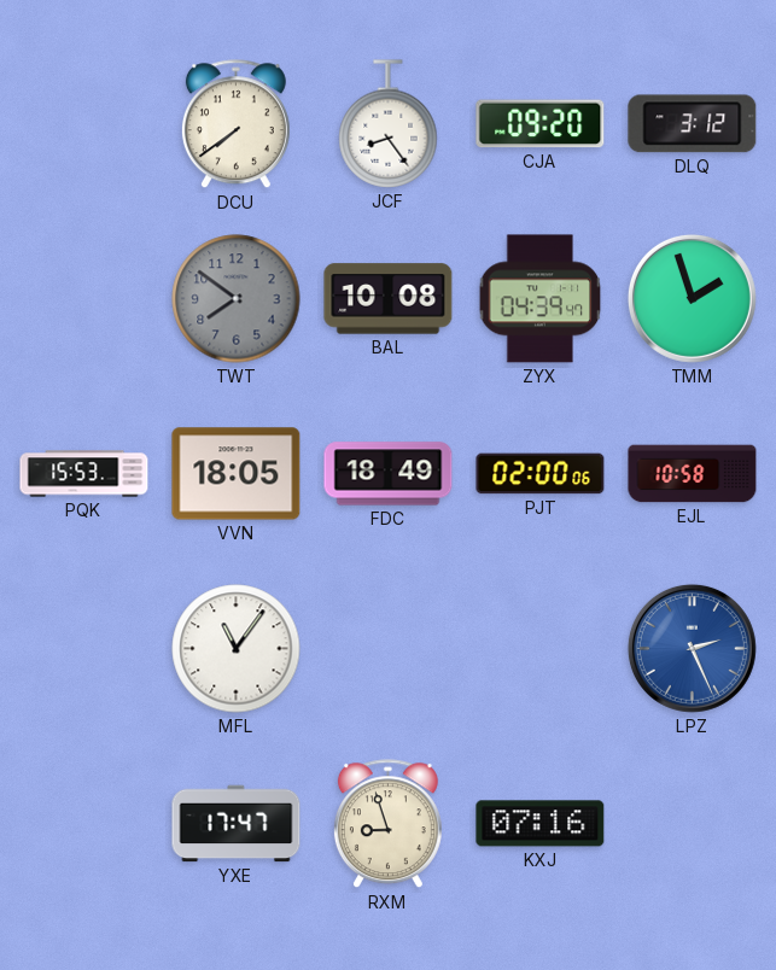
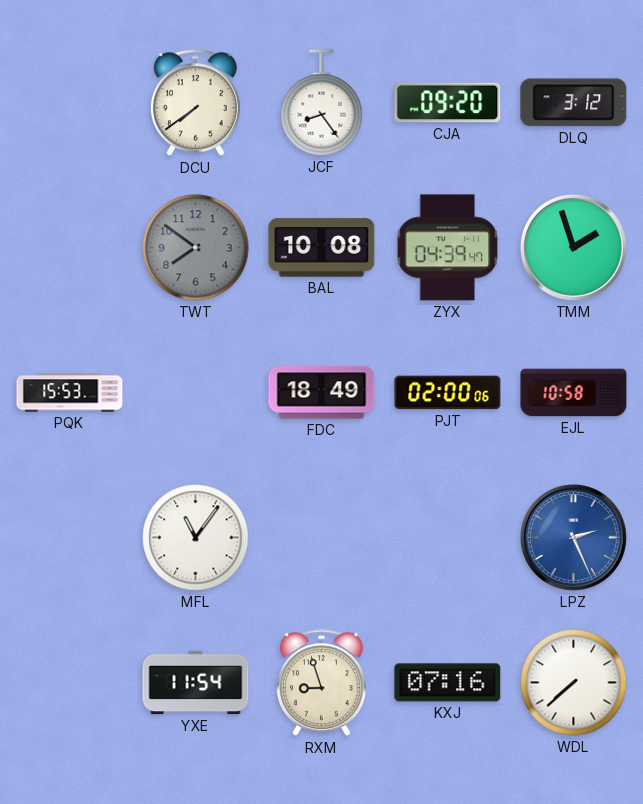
VVN: 18:05 -> none
YXE: 17:47 -> 11:54
WDL: none -> 7:38
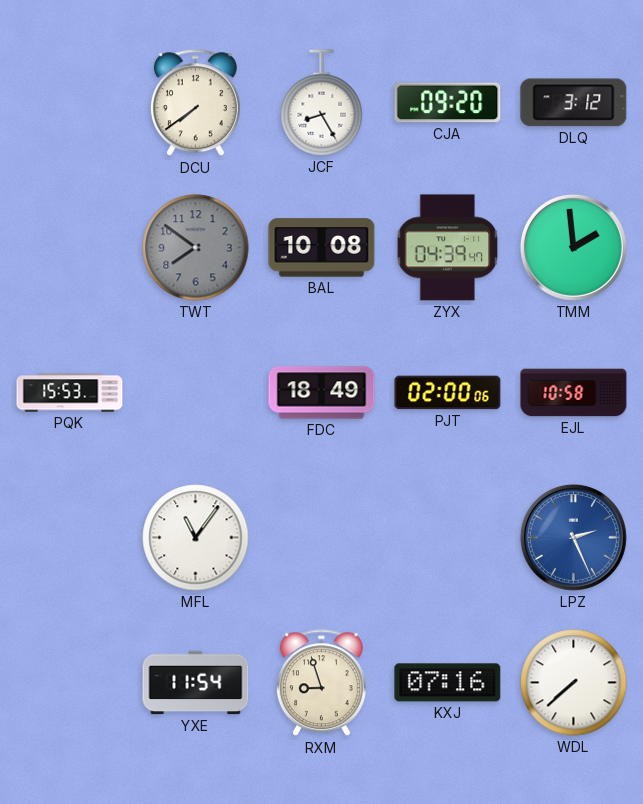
JCF: 8:24 -> 8:25
TMM: 1:57 -> 1:59
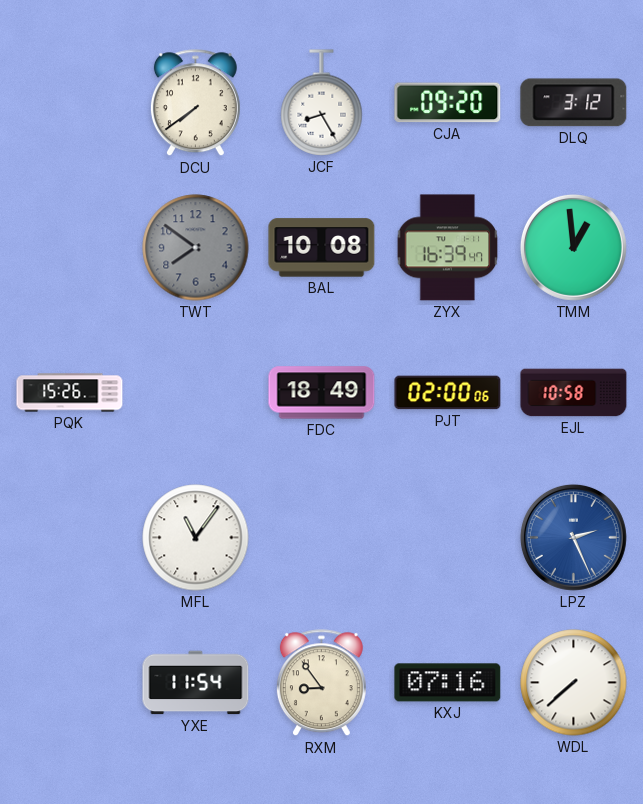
ZYX: 04:39 -> 16:39
TMM: 1:59 -> 12:59
PQK: 15:53 -> 15:26
RXM: 8:57 -> 8:54
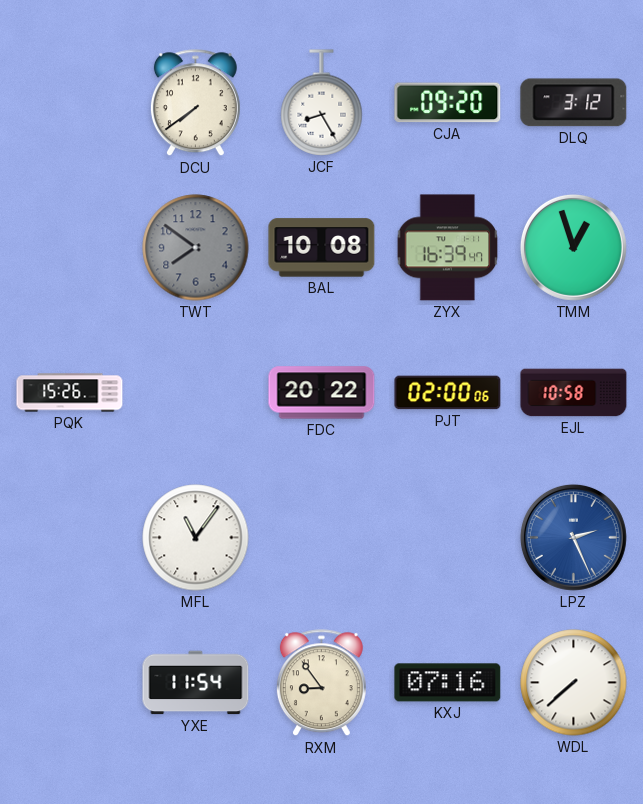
TMM: 12:59 -> 12:57
FDC: 18:49 -> 20:22
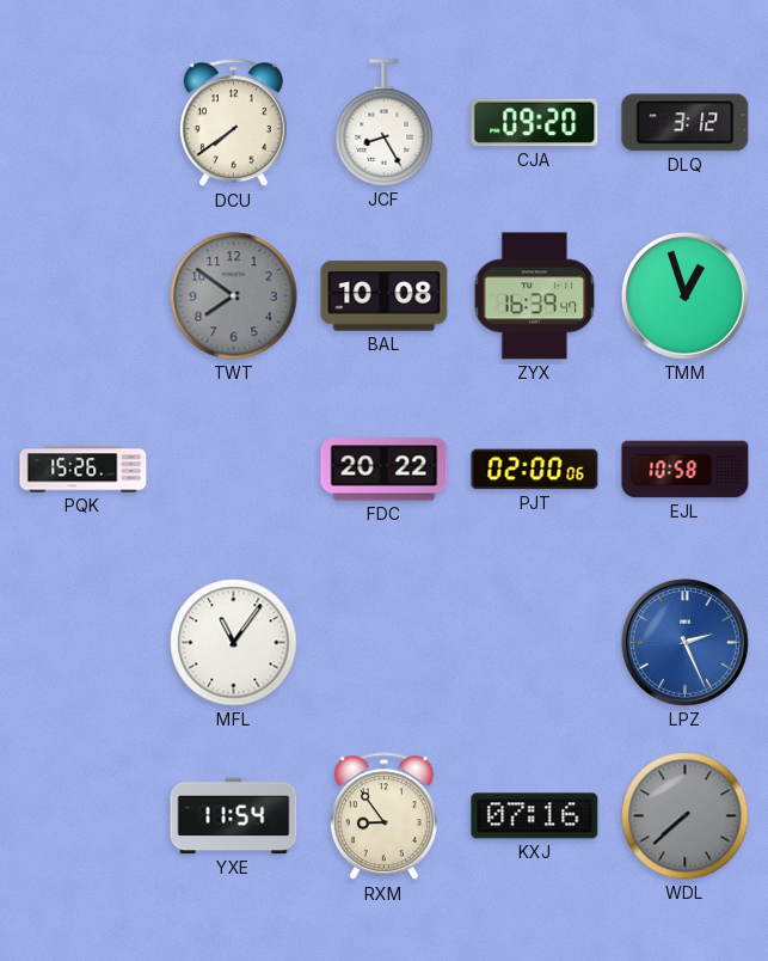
WDL dial: white -> grey
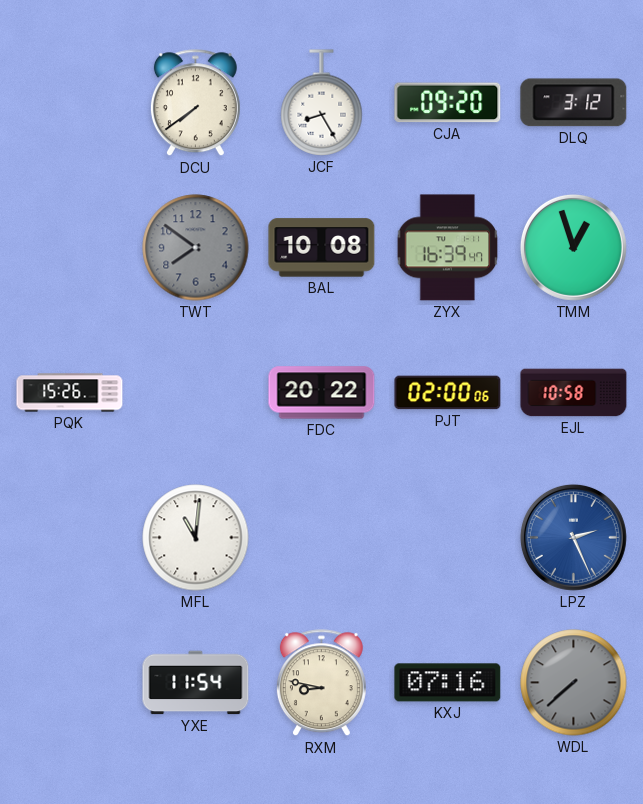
MFL: 11:06 -> 11:01
RXM: 8:54 -> 8:47
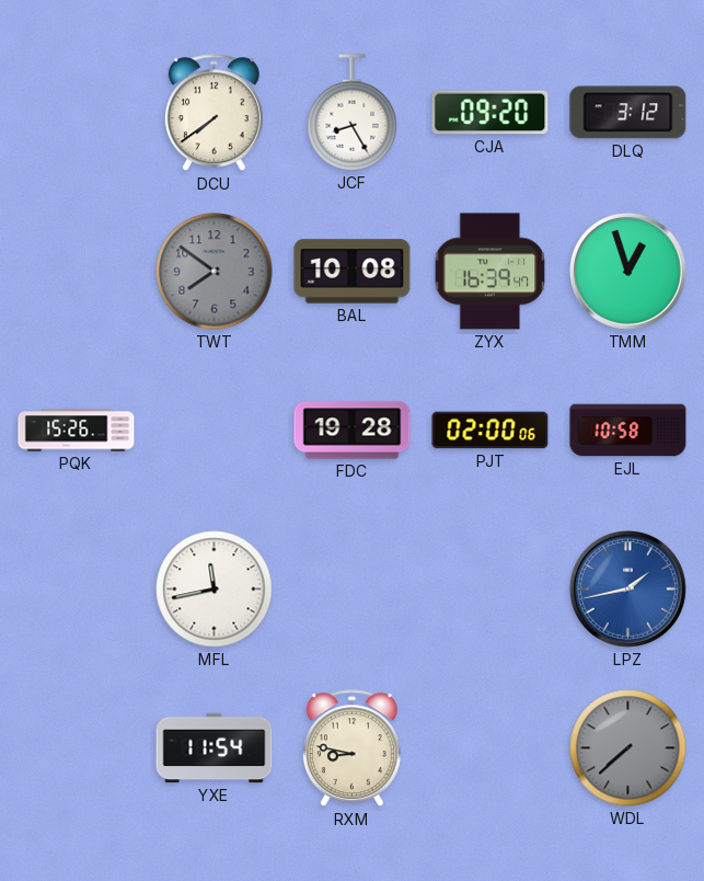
FDC: 20:22 -> 19:28
MFL: 11:01 -> 11:43
LPZ: 2:26 -> 1:43
KXJ: 07:16 -> none
